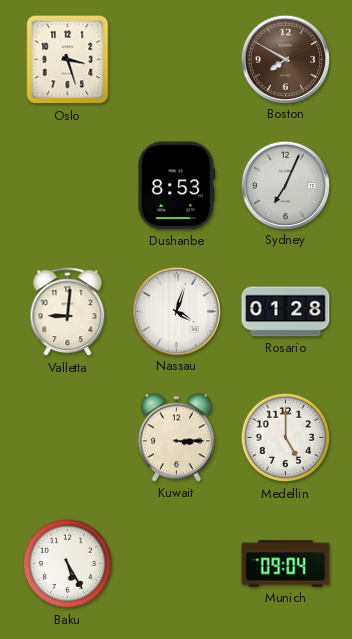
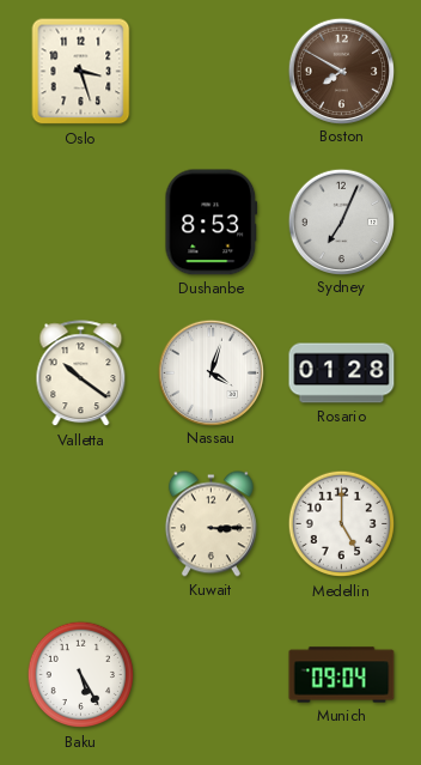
Valletta: 9:01 -> 10:21
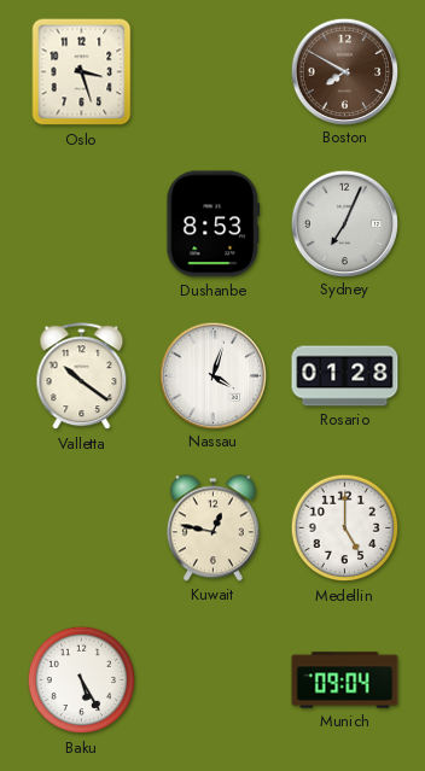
Kuwait: 3:15 -> 12:47
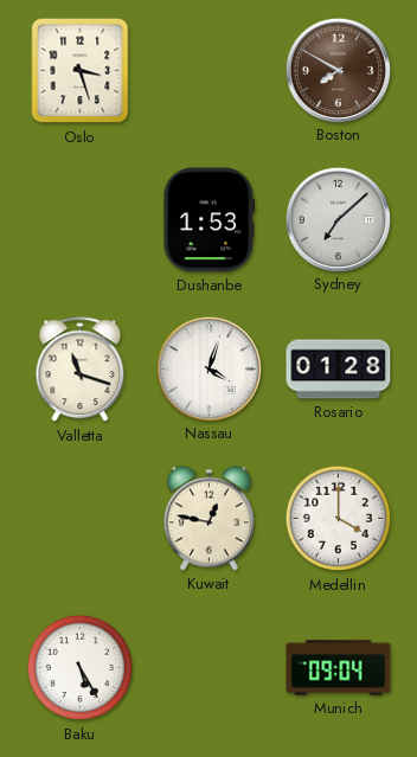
Dushanbe: 8:53 -> 1:53
Sydney: 7:04 -> 7:08
Valletta: 10:21 -> 11:18
Medellin: 5:00 -> 4:00
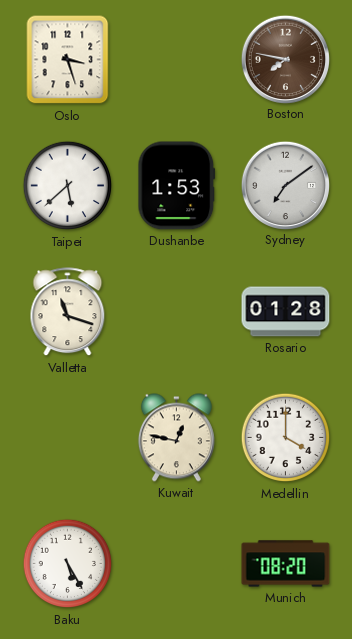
Boston: 7:50 -> 7:47
Taipei: none -> 5:38
Sydney: 7:08 -> 7:09
Nassau: 4:03 -> none
Munich: 09:04 -> 08:20
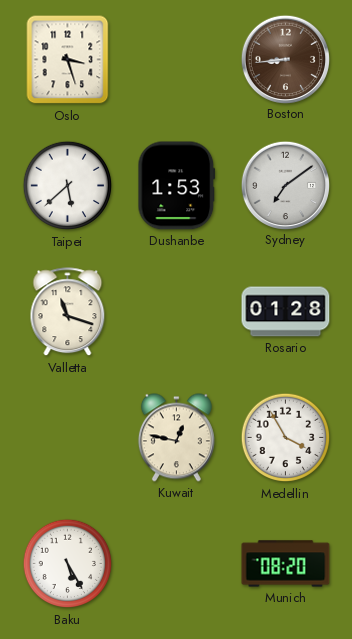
Boston: 7:47 -> 8:44
Medellin: 4:00 -> 3:55
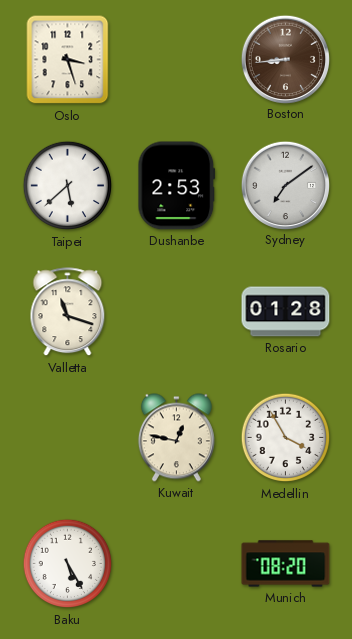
Dushanbe: 1:53 -> 2:53
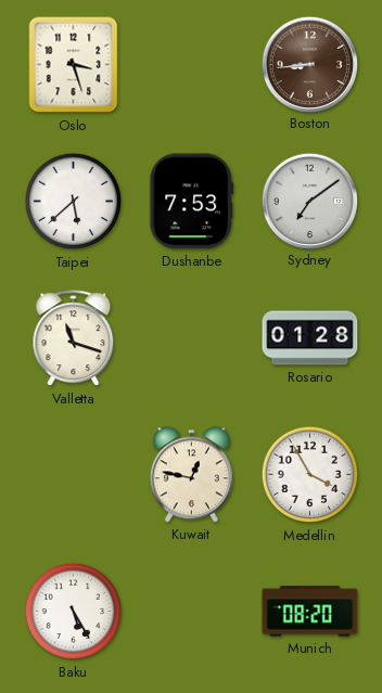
Dushanbe: 2:53 -> 7:53
